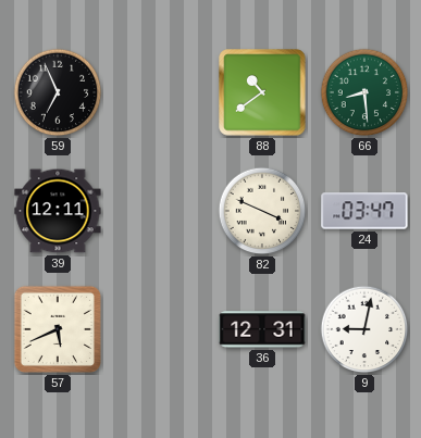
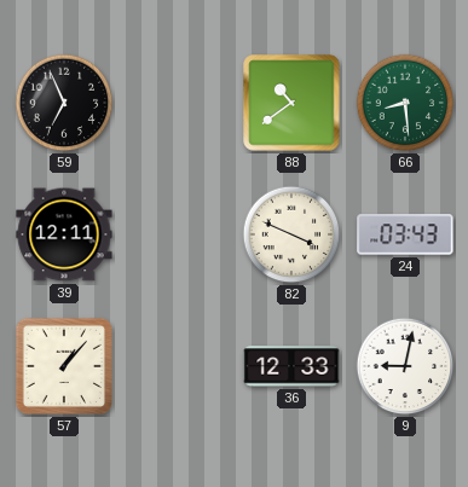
24: 03:47 -> 03:43
57: 5:41 -> 1:07
36: 12:31 -> 12:33
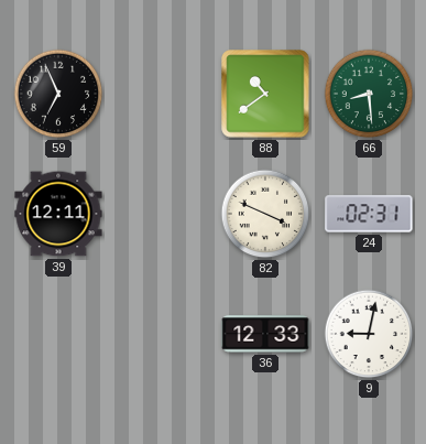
24: 03:43 -> 02:31
57: 1:07 -> none
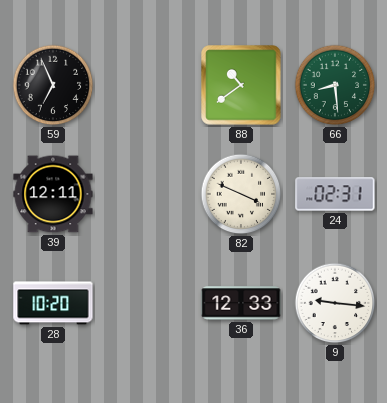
28: none -> 10:20
9: 9:02 -> 9:16
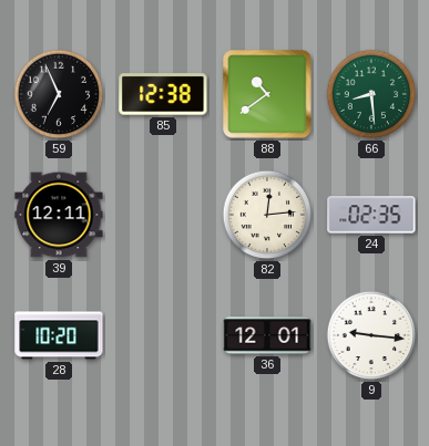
85: none -> 12:38
82: 3:49 -> 12:14
24: 02:31 -> 02:35
36: 12:33 -> 12:01
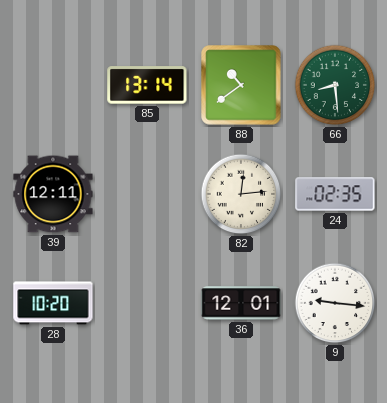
59: 6:56 -> none
85: 12:38 -> 13:14
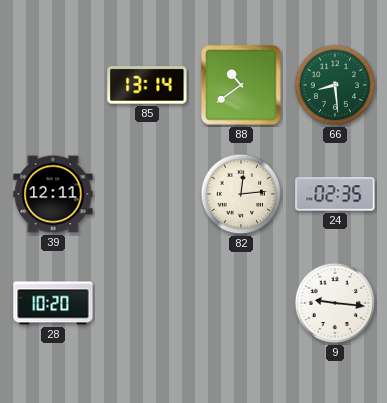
36: 12:01 -> none
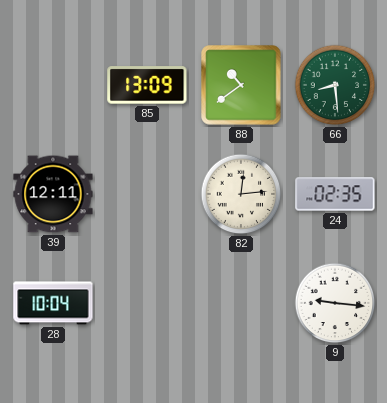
85: 13:14 -> 13:09
28: 10:20 -> 10:04
